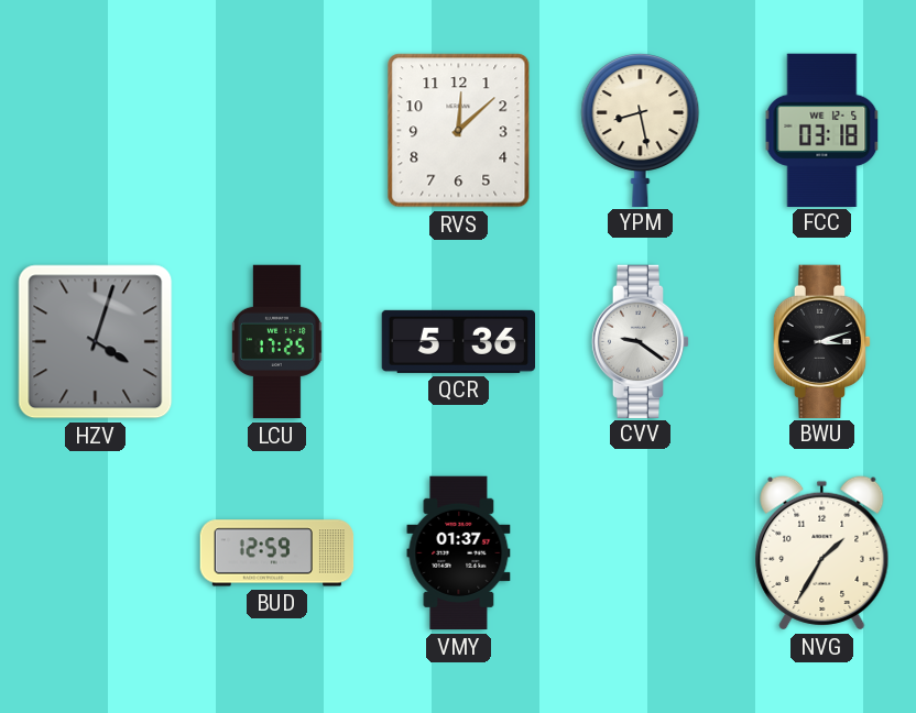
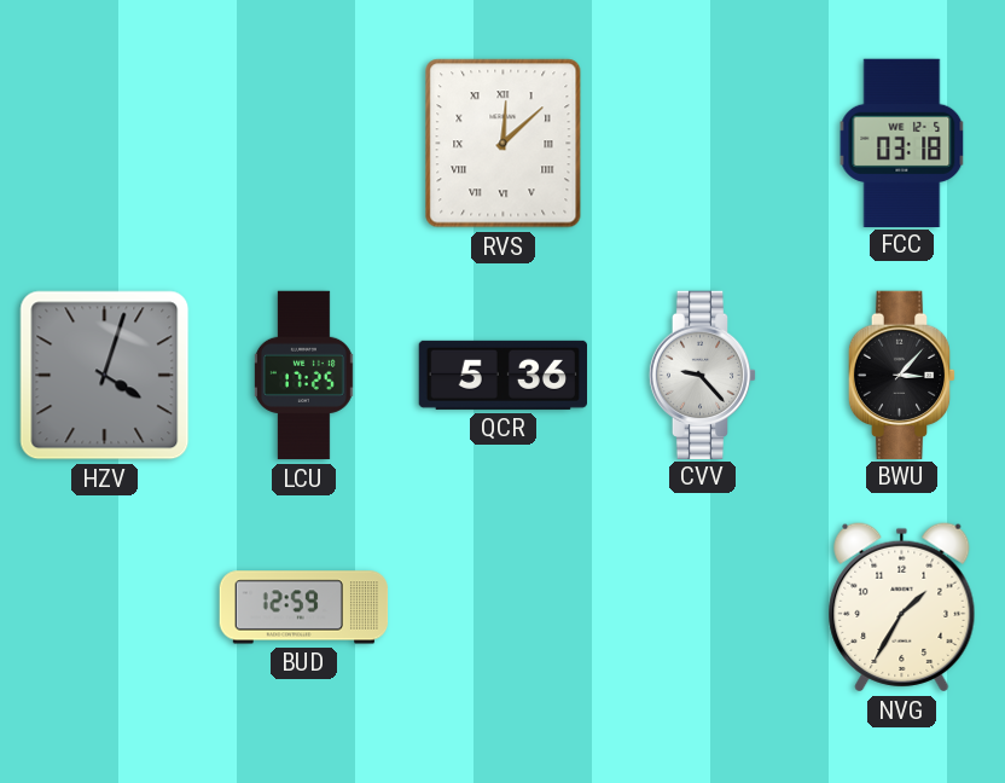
RVS numerals: Arabic -> Roman
YPM: 8:28 -> none
CVV: 9:21 -> 9:23
BWU: 3:12 -> 3:07
VMY: 01:37 -> none
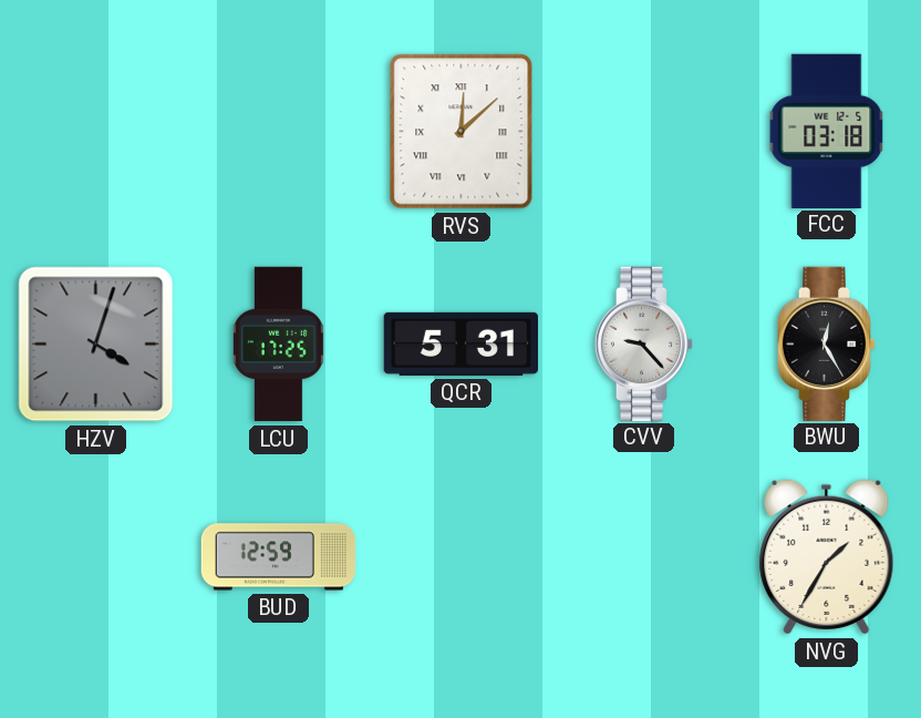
QCR: 5:36 -> 5:31
BWU: 3:07 -> 12:25
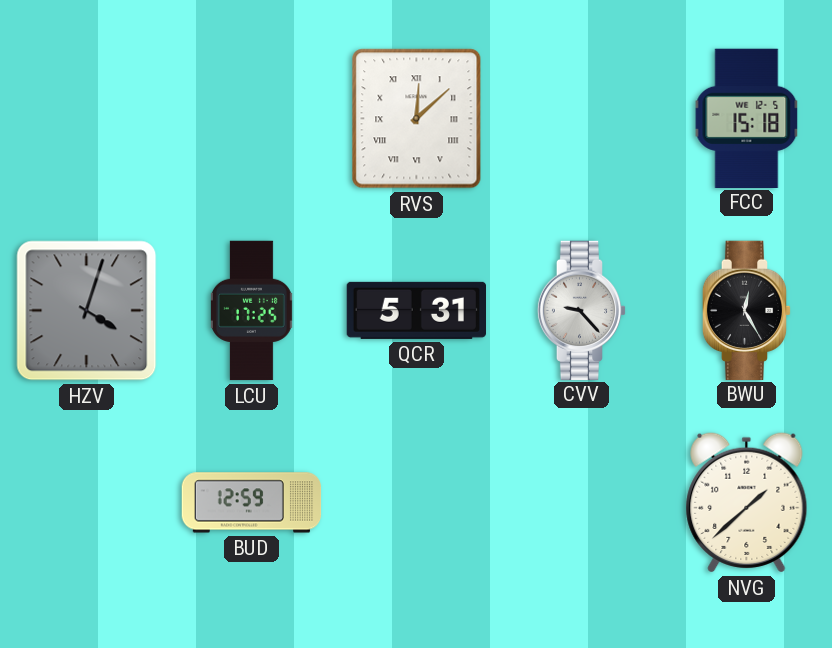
FCC: 03:18 -> 15:18
NVG: 1:35 -> 1:38
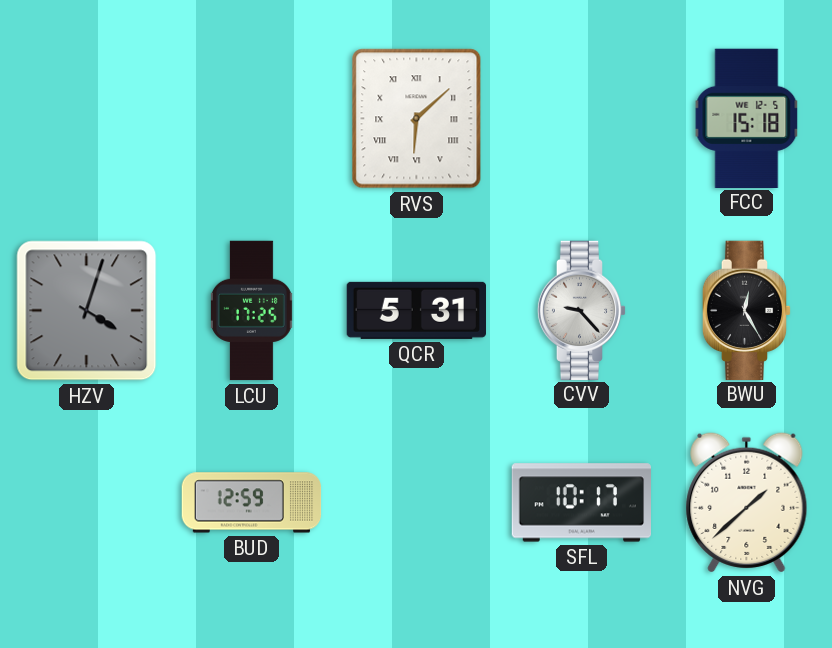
RVS: 12:08 -> 6:08
SFL: none -> 10:17
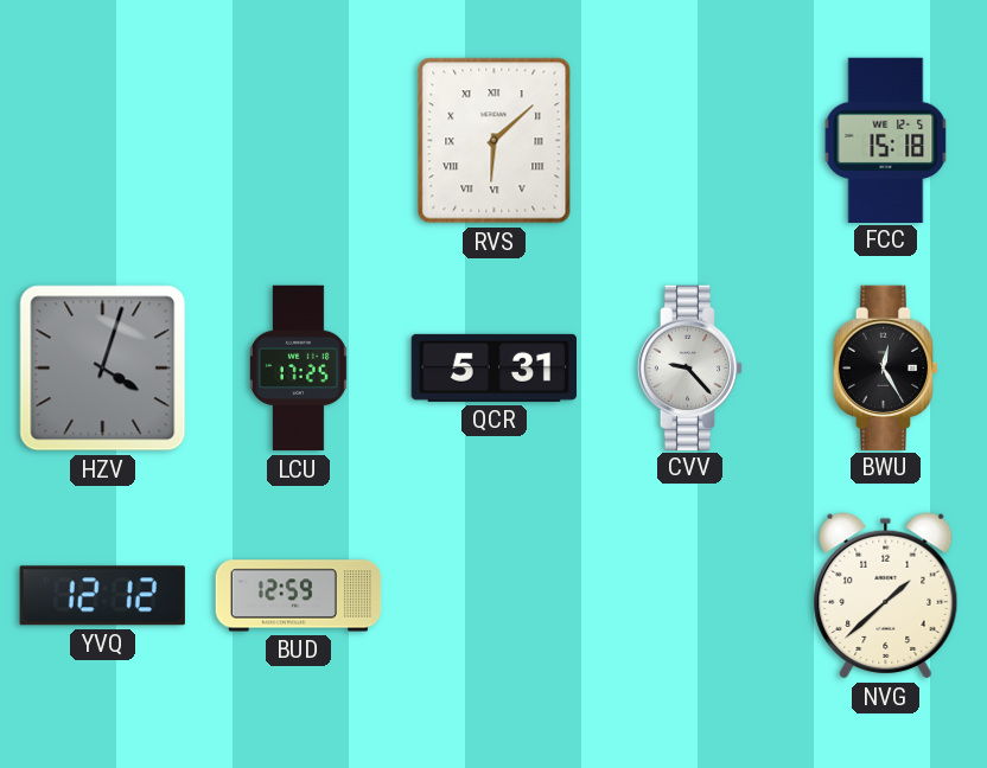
YVQ: none -> 12:12
SFL: 10:17 -> none
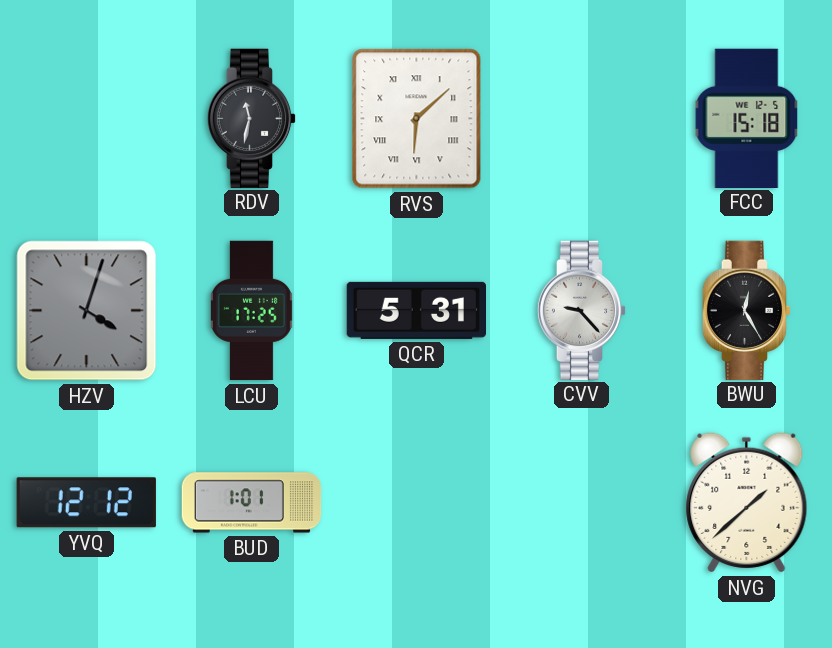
RDV: none -> 11:32
BUD: 12:59 -> 1:01
